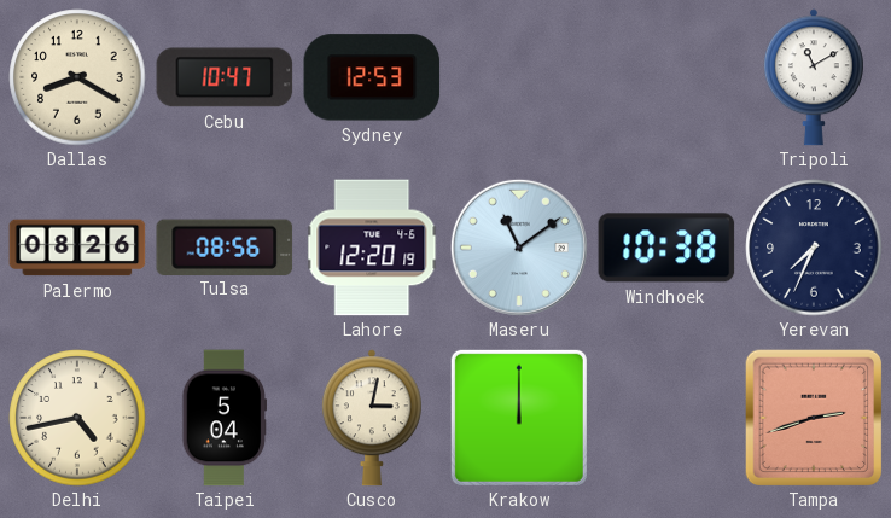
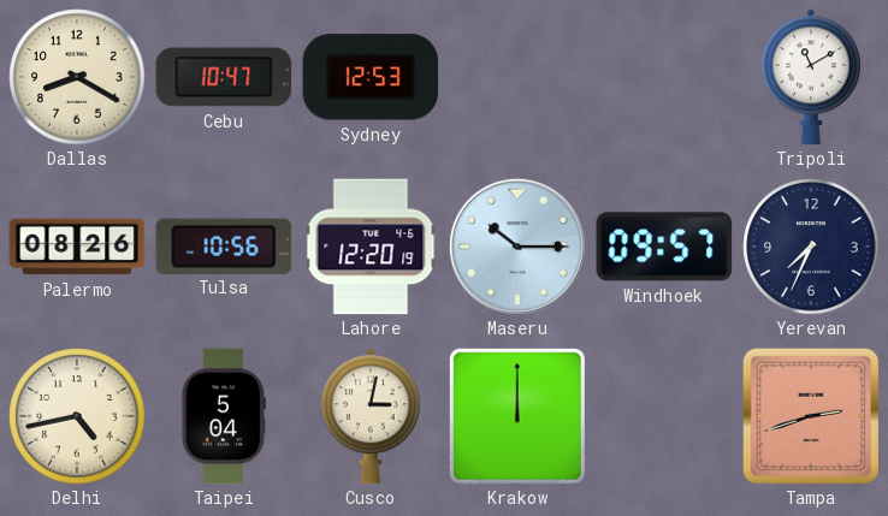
Tulsa: 08:56 -> 10:56
Maseru: 11:09 -> 10:15
Windhoek: 10:38 -> 09:57
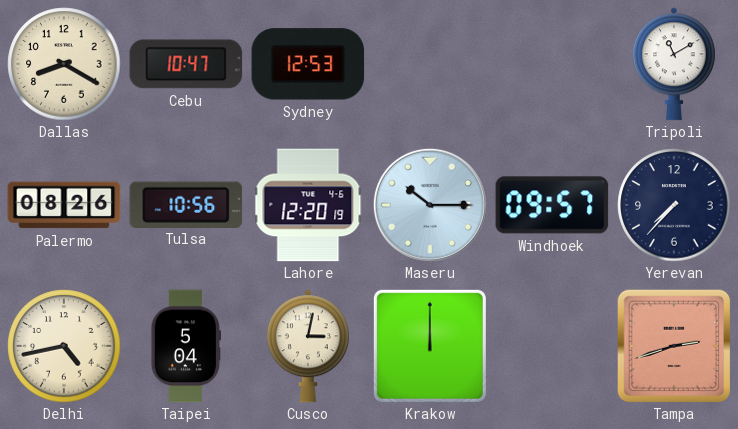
Yerevan: 7:34 -> 7:37
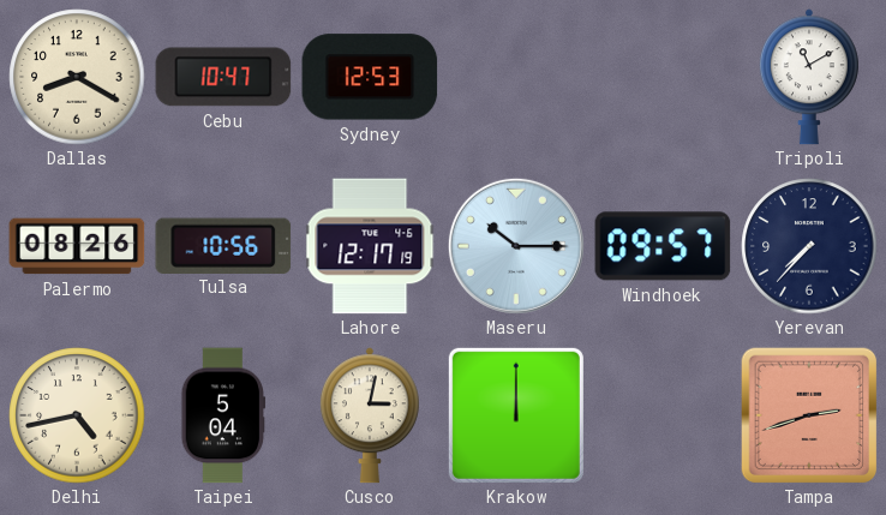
Lahore: 12:20 -> 12:17
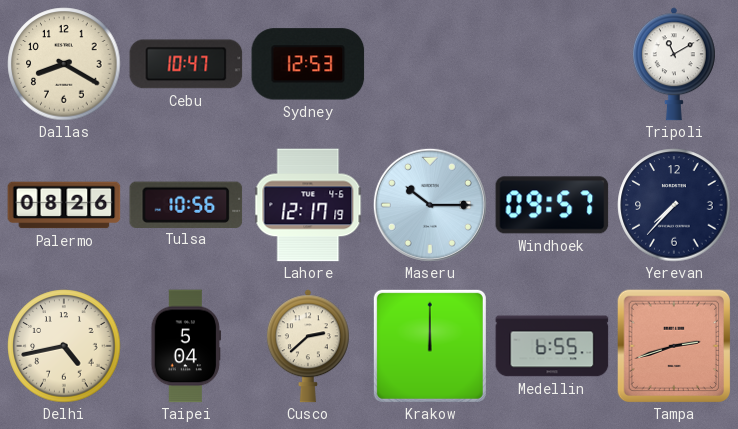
Cusco: 3:02 -> 2:38
Medellin: none -> 6:55
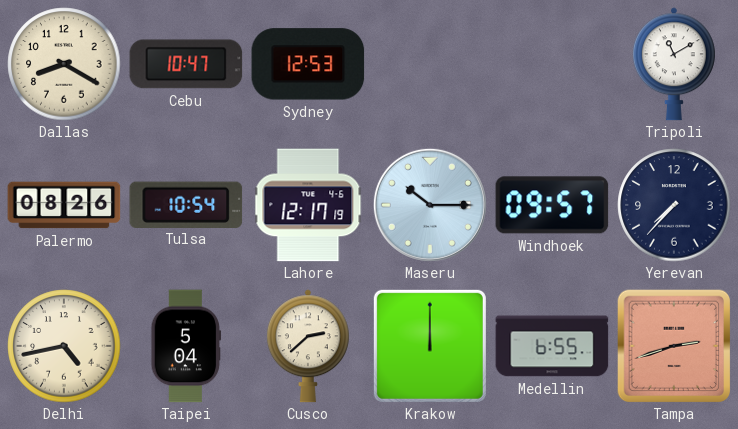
Tulsa: 10:56 -> 10:54
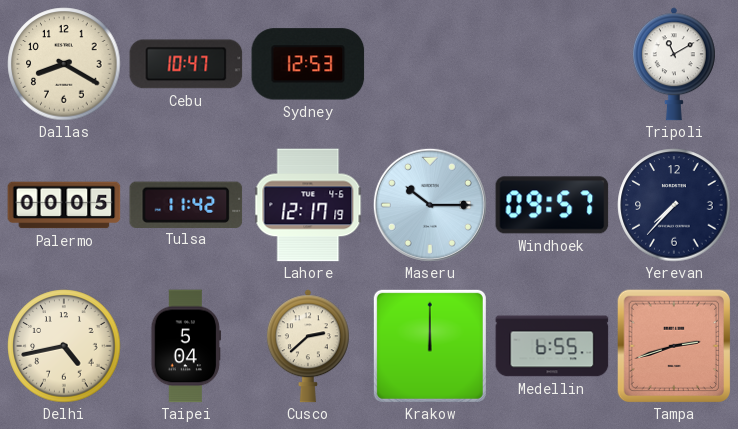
Palermo: 08:26 -> 00:05
Tulsa: 10:54 -> 11:42
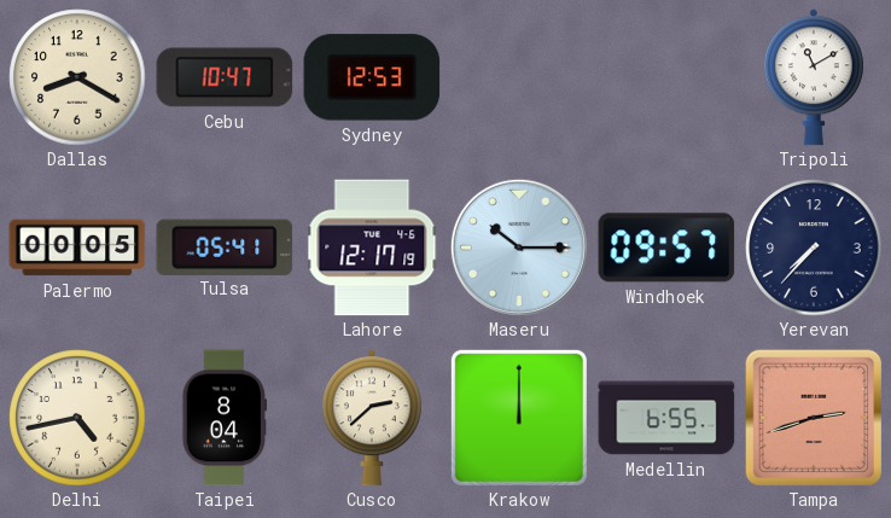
Tulsa: 11:42 -> 05:41
Taipei: 5:04 -> 8:04
